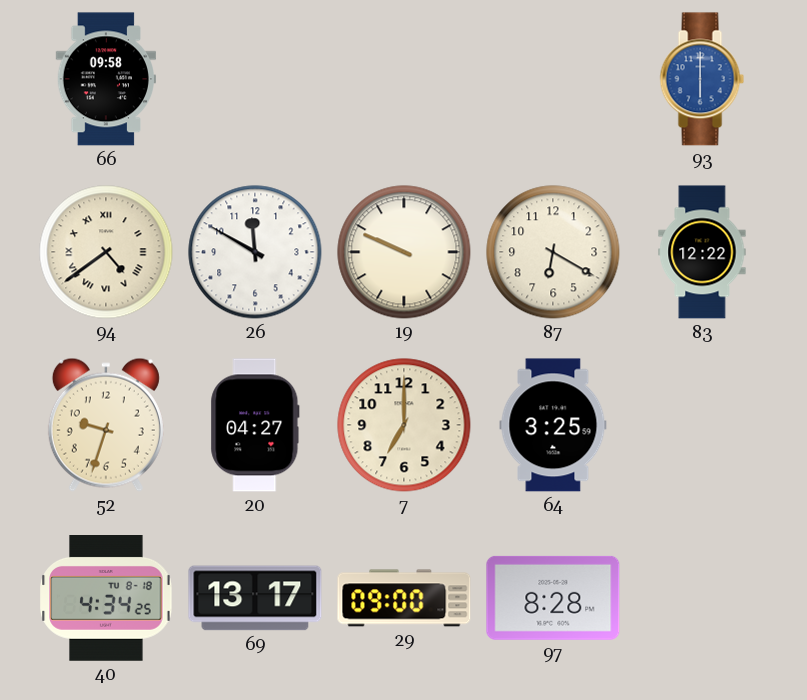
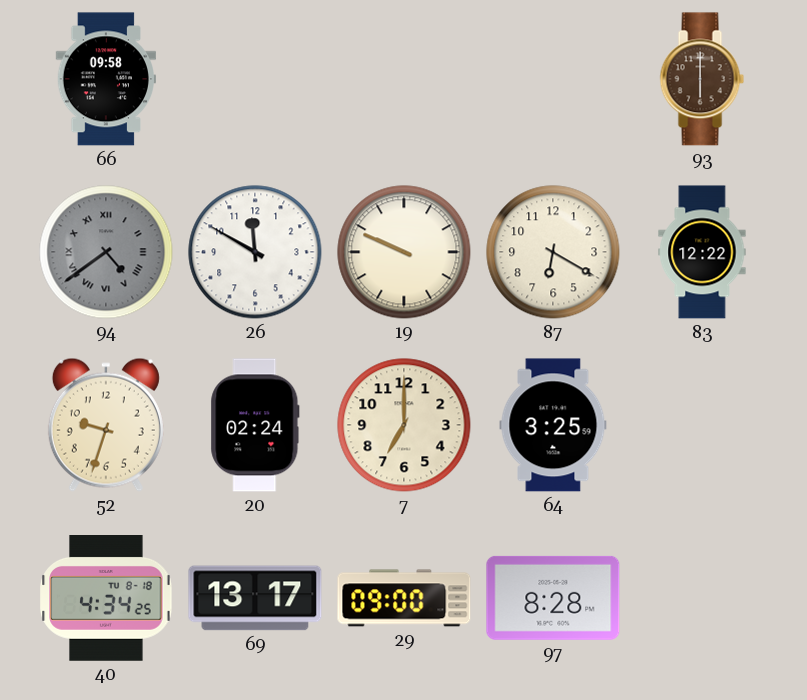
93 dial: blue -> brown
94 dial: cream -> grey
20: 04:27 -> 02:24
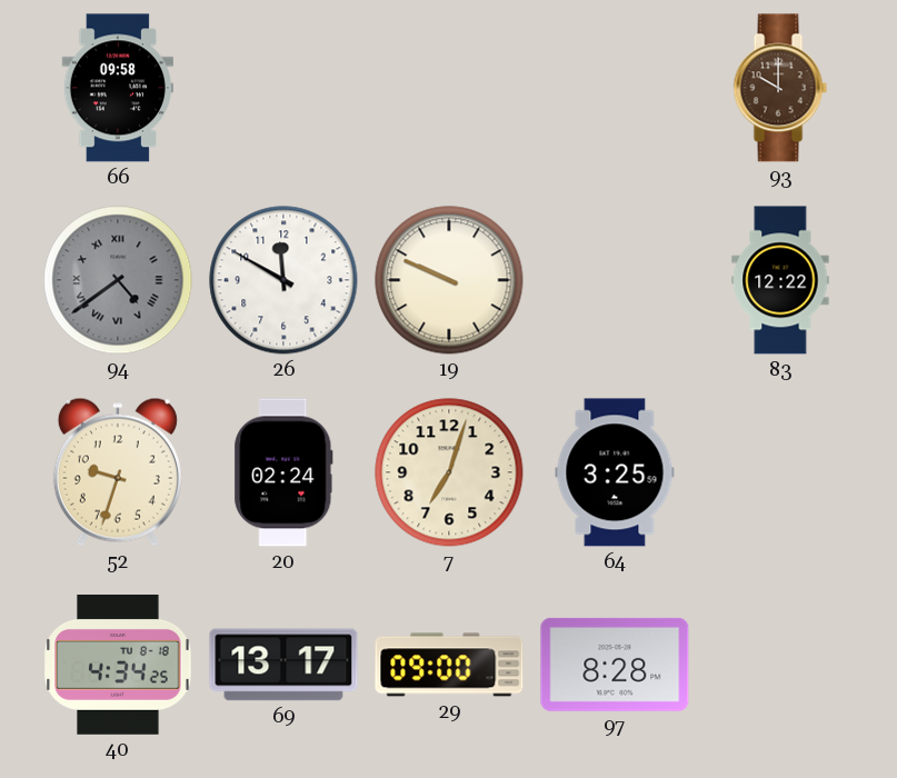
93: 6:00 -> 10:00
87: 6:20 -> none
7: 7:00 -> 7:03
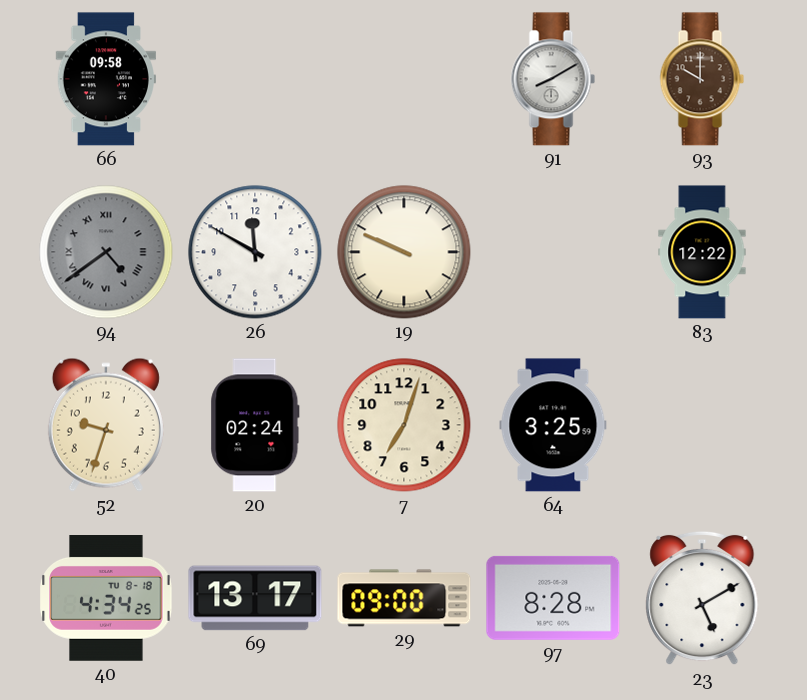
91: none -> 8:10
23: none -> 5:10
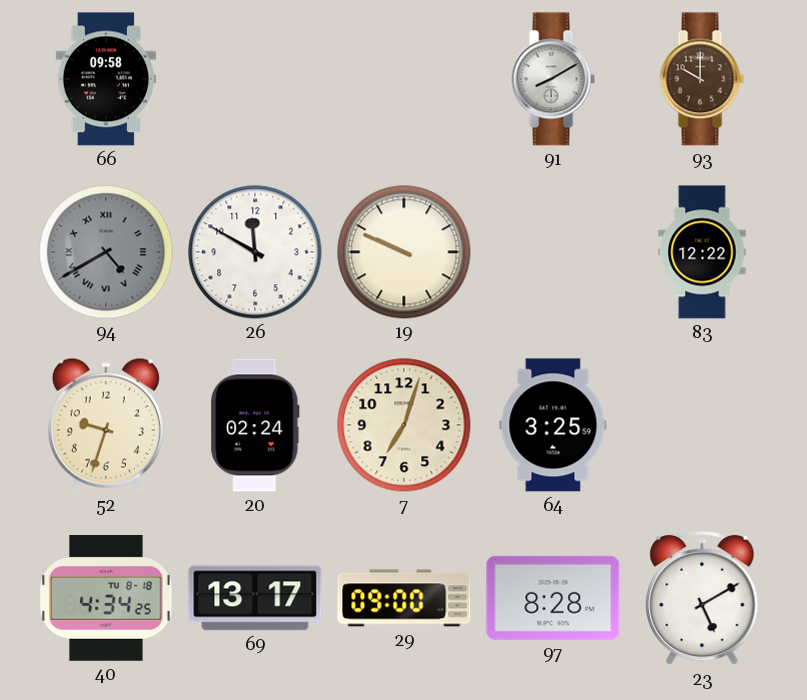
94: 4:39 -> 4:40
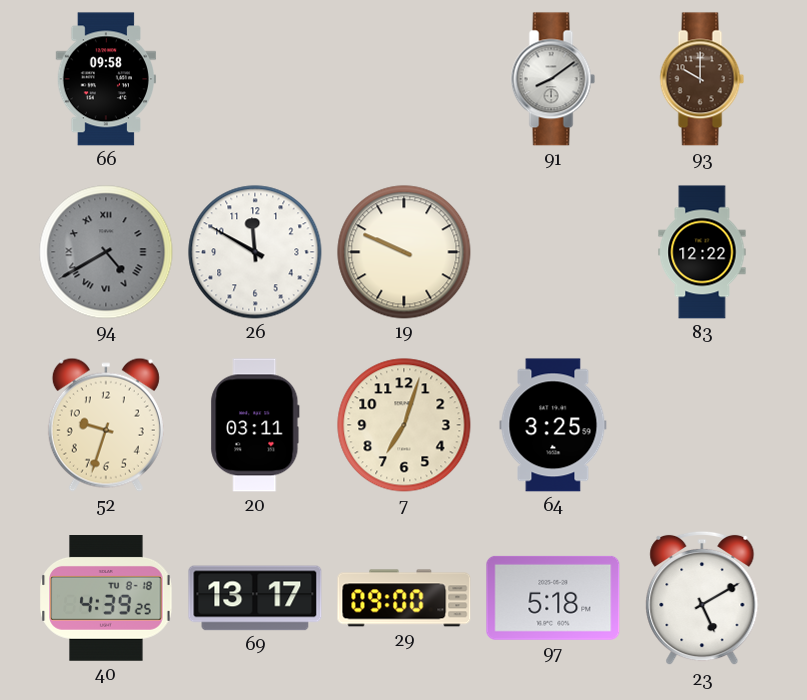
91: 8:10 -> 8:09
20: 02:24 -> 03:11
40: 4:34 -> 4:39
97: 8:28 -> 5:18
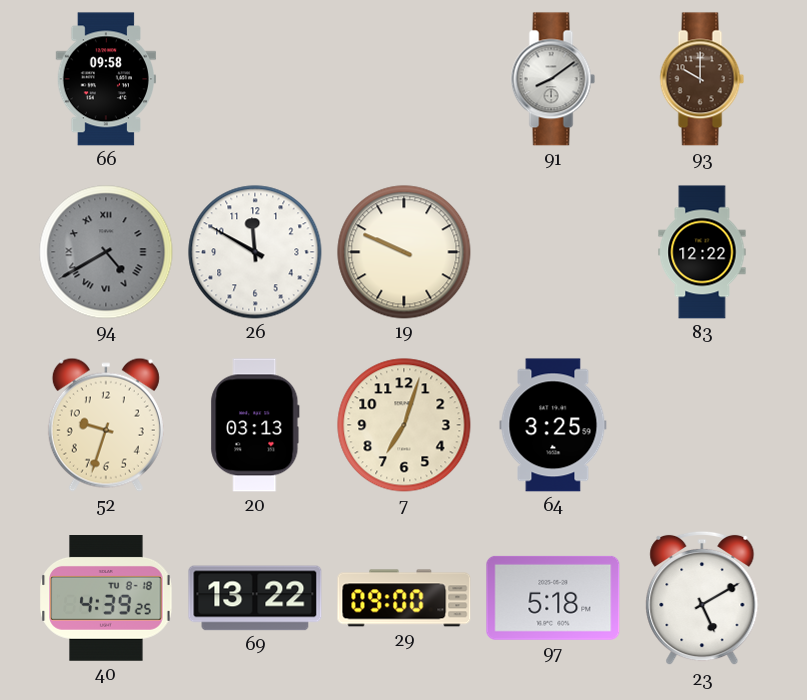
20: 03:11 -> 03:13
69: 13:17 -> 13:22
